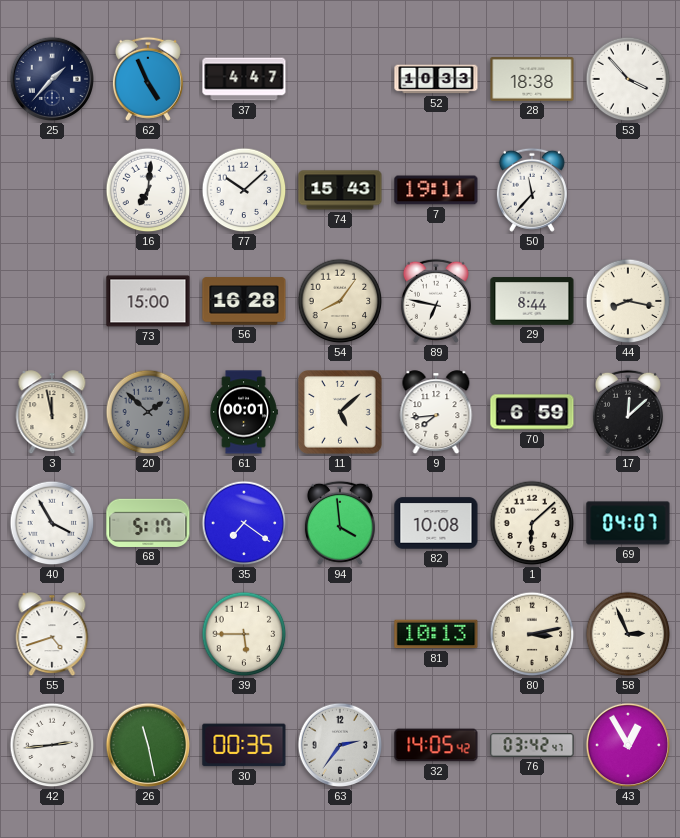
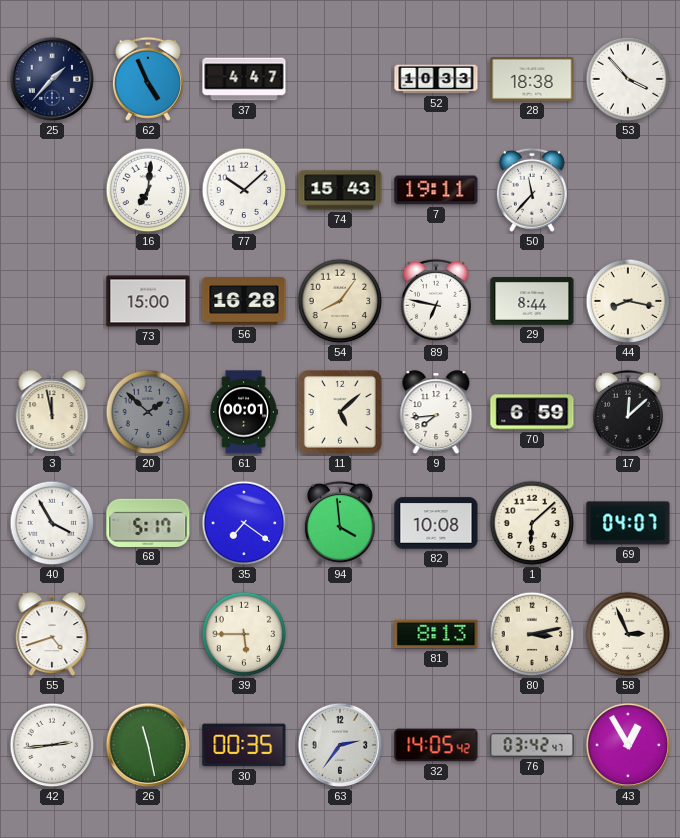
81: 10:13 -> 8:13
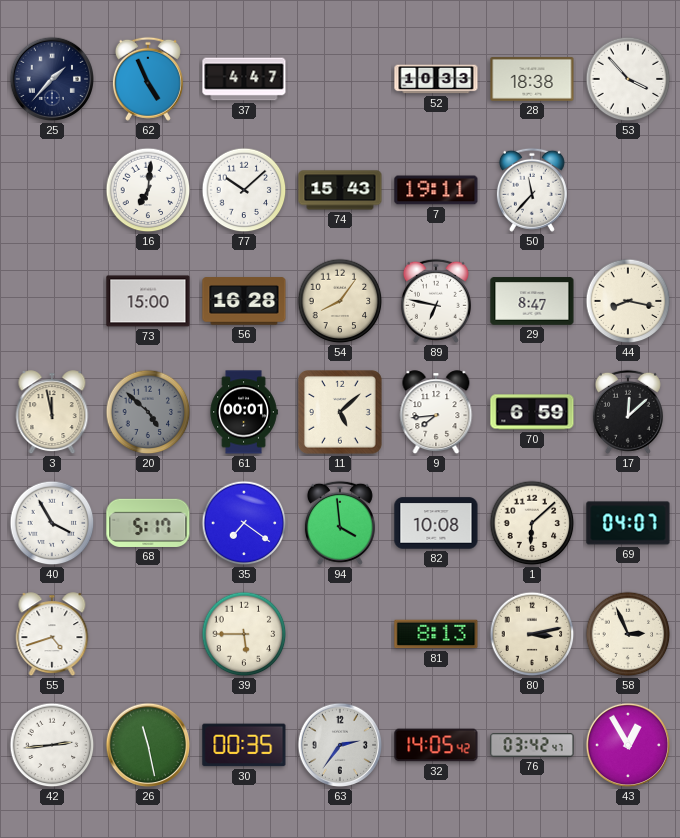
29: 8:44 -> 8:47
20: 1:52 -> 4:52
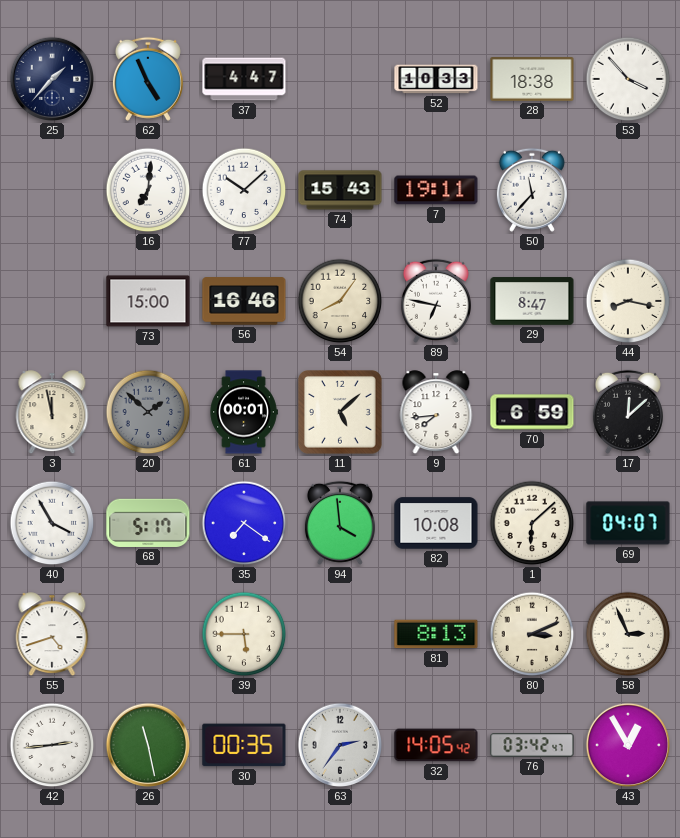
56: 16:28 -> 16:46
20: 4:52 -> 1:52
80: 3:13 -> 3:11
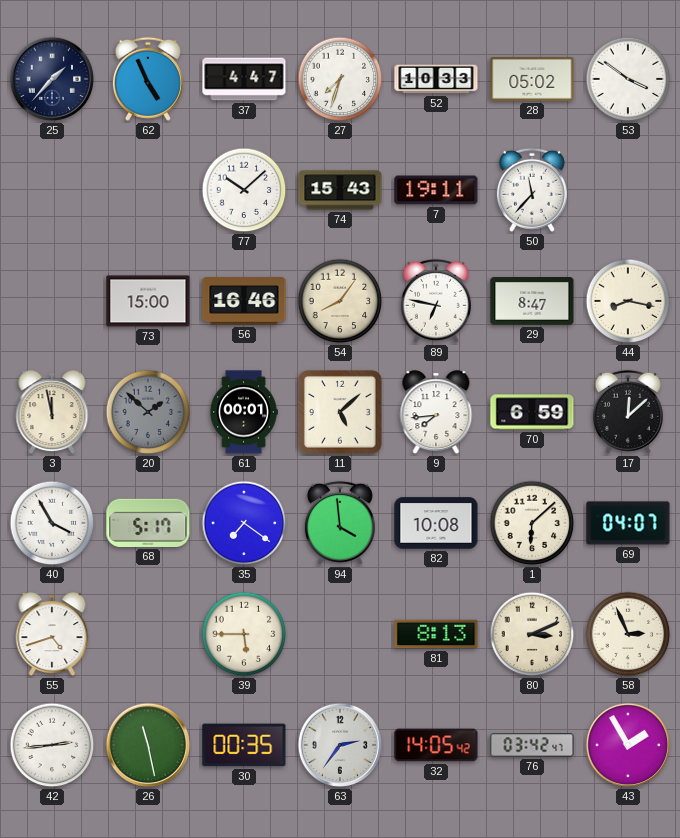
27: none -> 7:33
28: 18:38 -> 05:02
53: 3:53 -> 3:51
16: 7:01 -> none
43: 12:55 -> 1:55
